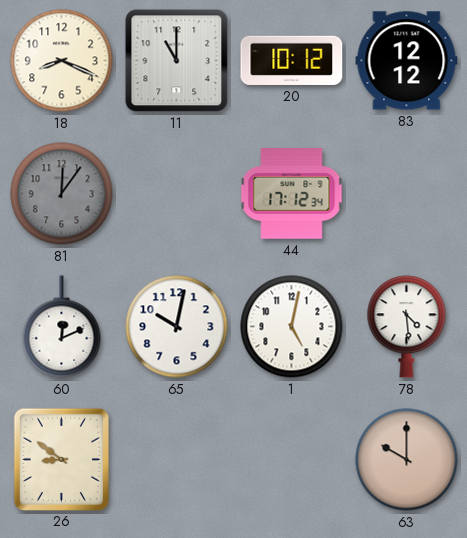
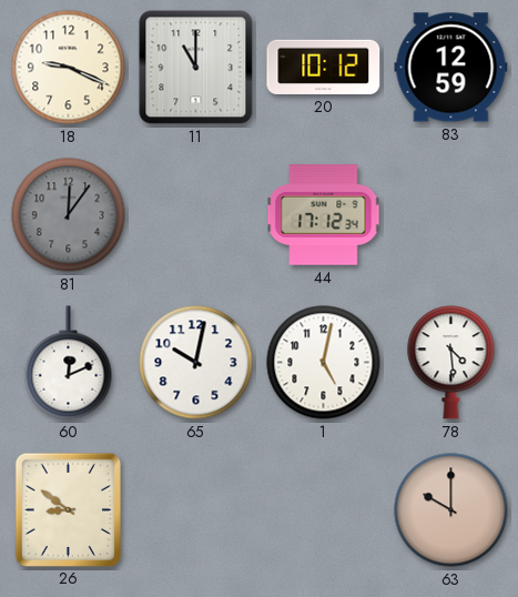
18: 8:19 -> 9:19
83: 12:12 -> 12:59
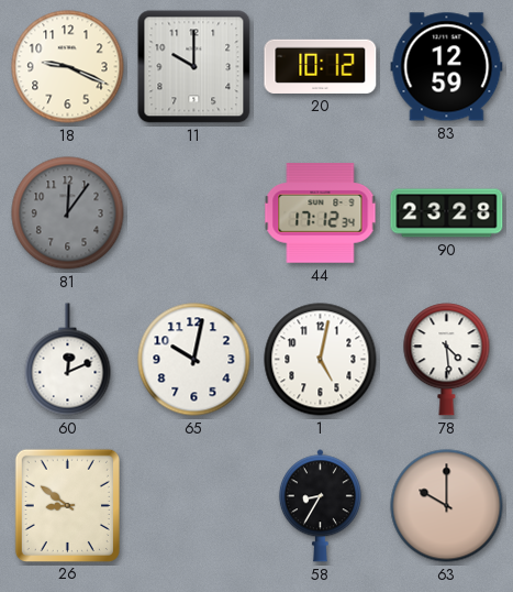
11: 11:00 -> 10:00
90: none -> 23:28
58: none -> 8:35
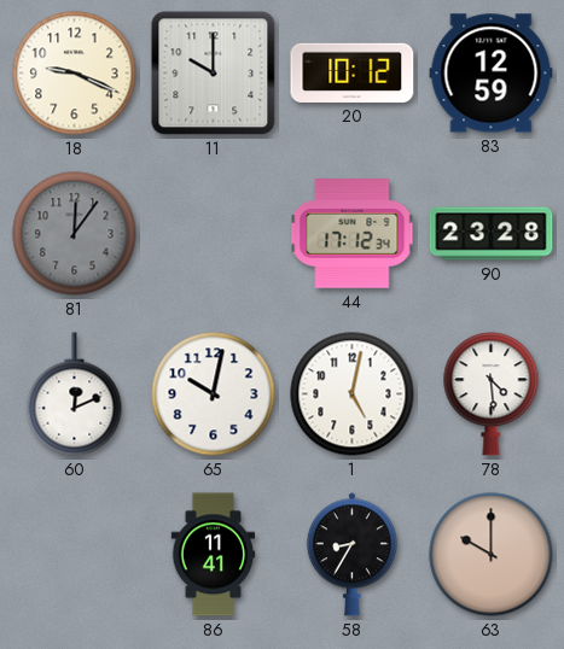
26: 8:51 -> none
86: none -> 11:41
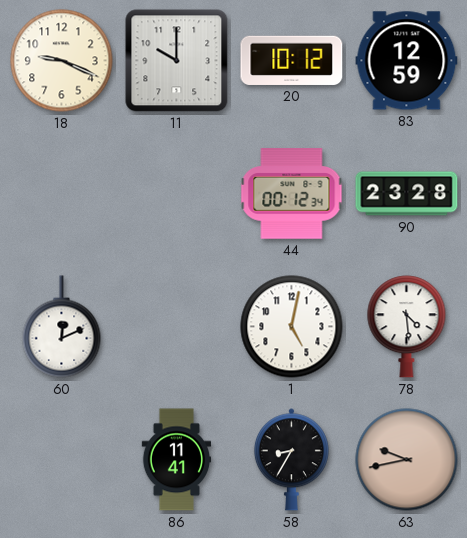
81: 12:06 -> none
44: 17:12 -> 00:12
65: 10:02 -> none
63: 10:00 -> 9:43
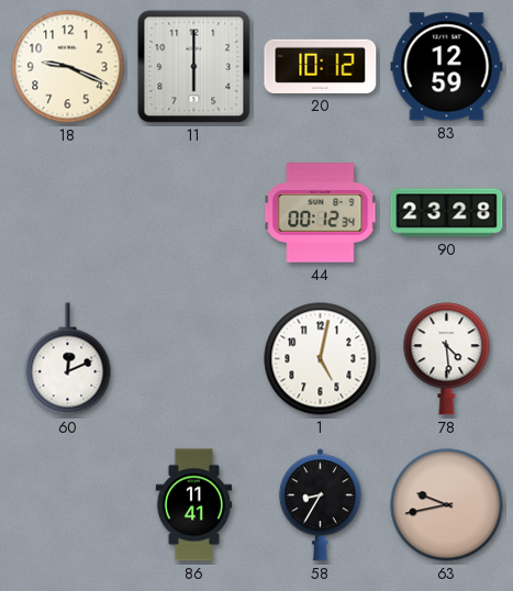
11: 10:00 -> 6:00
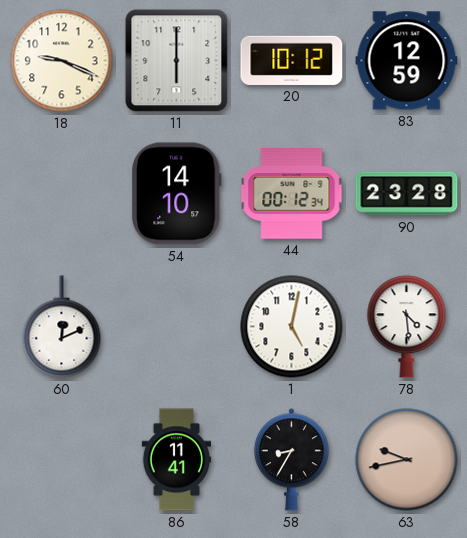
54: none -> 14:10
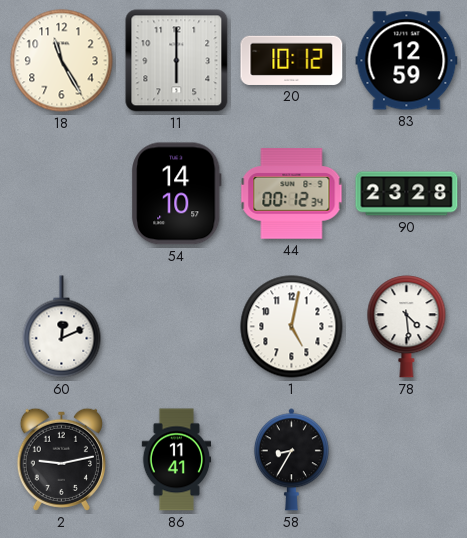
18: 9:19 -> 11:25
2: none -> 9:13
63: 9:43 -> none
